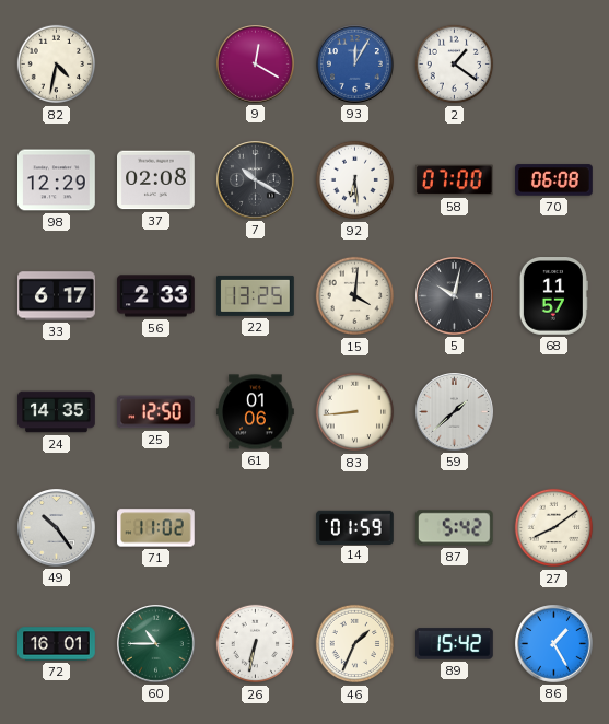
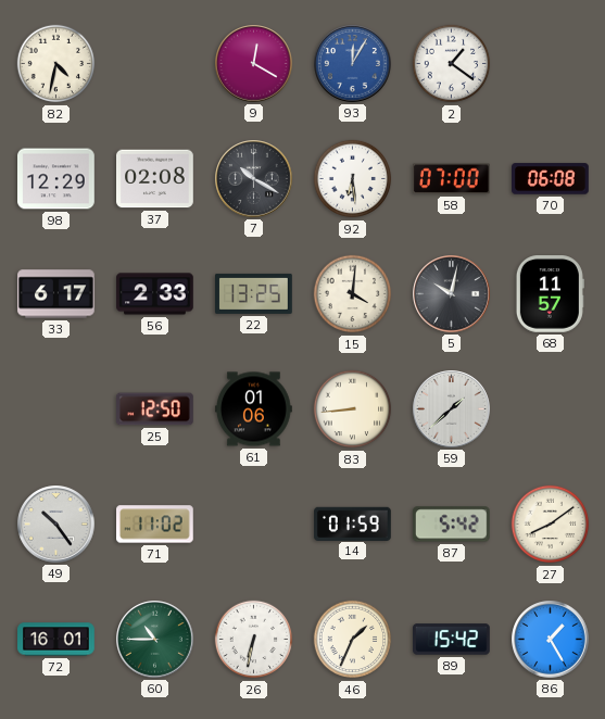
24: 14:35 -> none
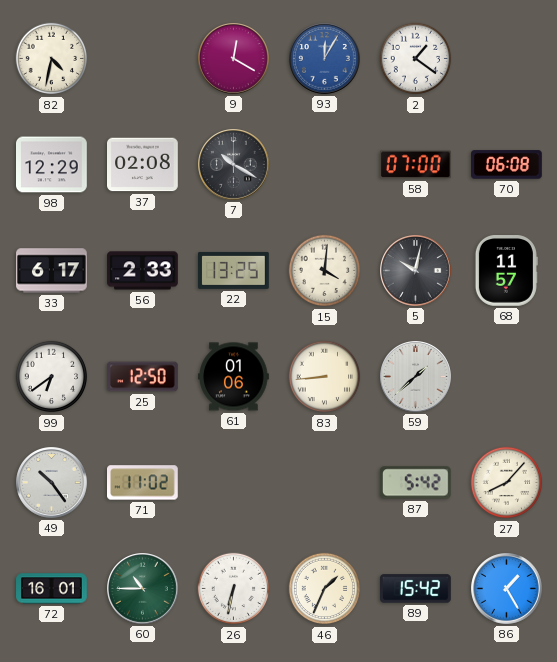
92: 6:29 -> none
99: none -> 6:39
14: 01:59 -> none
27: 8:09 -> 8:07
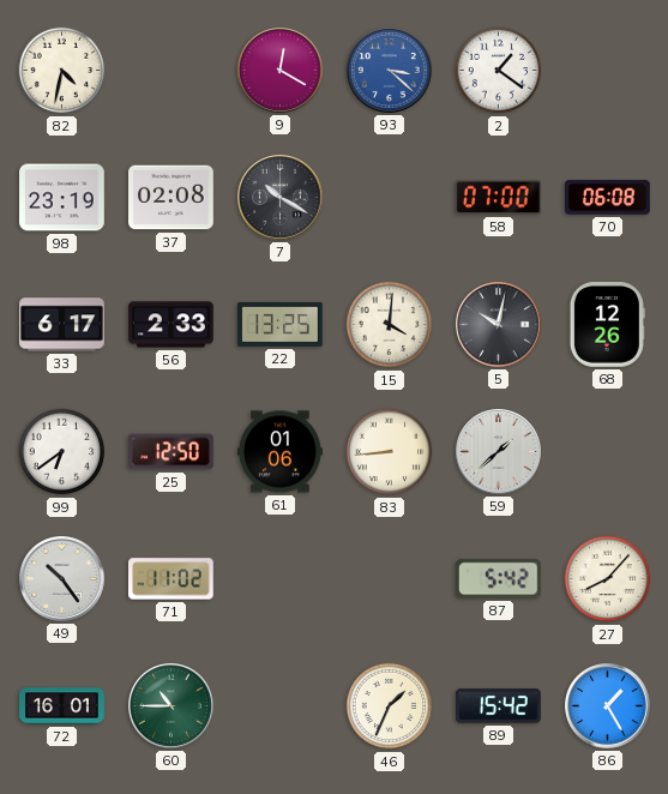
93: 12:05 -> 3:22
98: 12:29 -> 23:19
68: 11:57 -> 12:26
26: 6:32 -> none
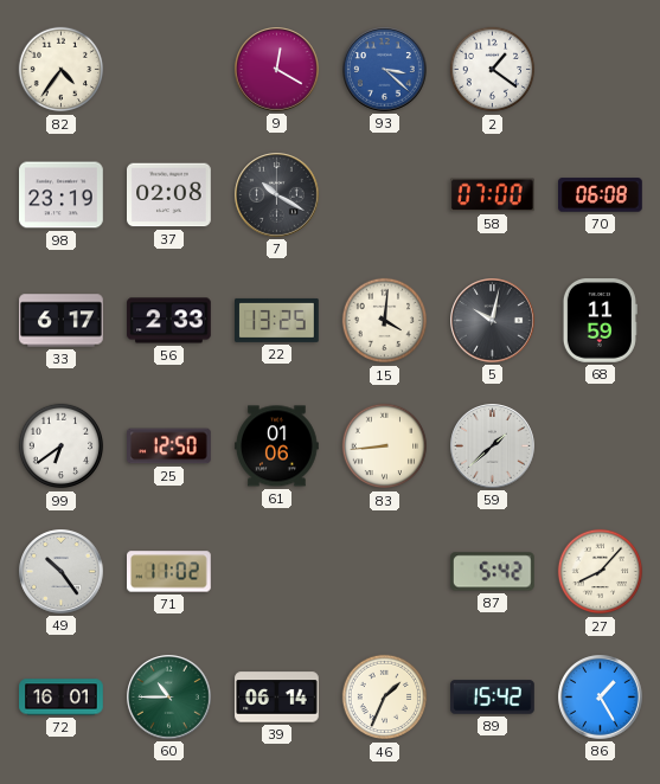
82: 4:32 -> 4:36
68: 12:26 -> 11:59
39: none -> 06:14
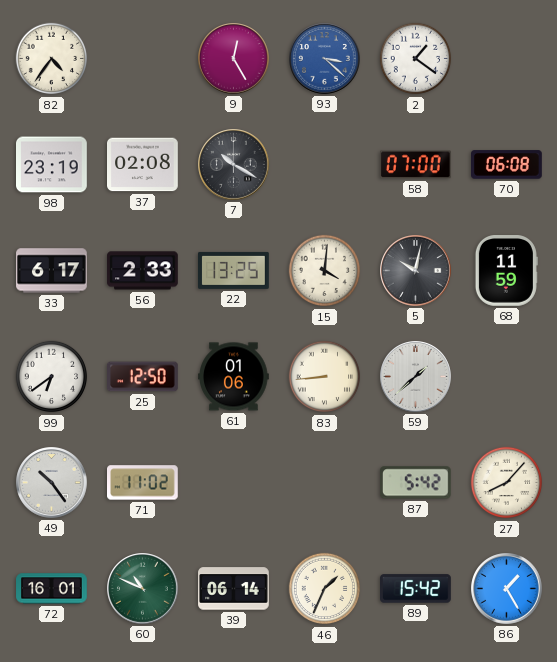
9: 12:20 -> 12:25
60: 10:45 -> 10:49
